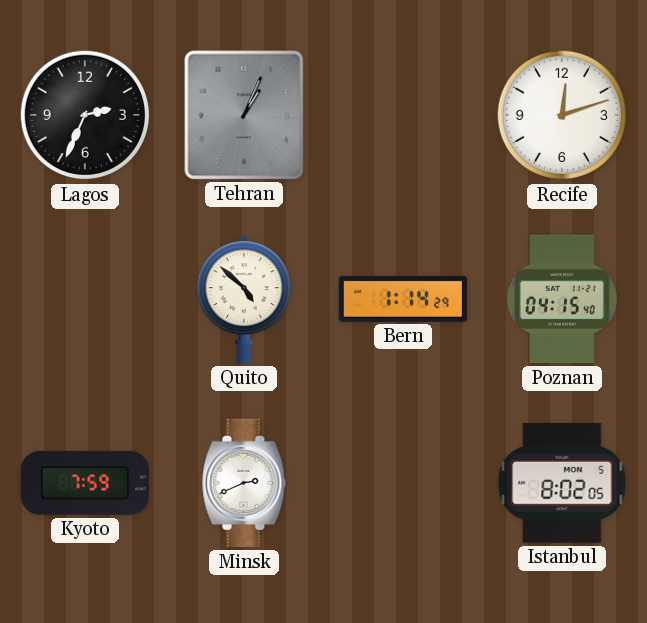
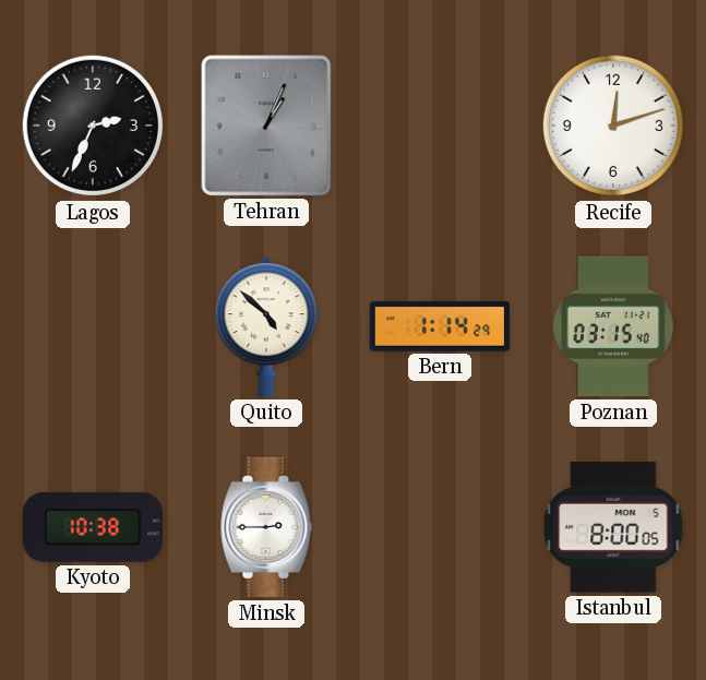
Poznan: 04:15 -> 03:15
Kyoto: 7:59 -> 10:38
Minsk: 2:41 -> 2:45
Istanbul: 8:02 -> 8:00
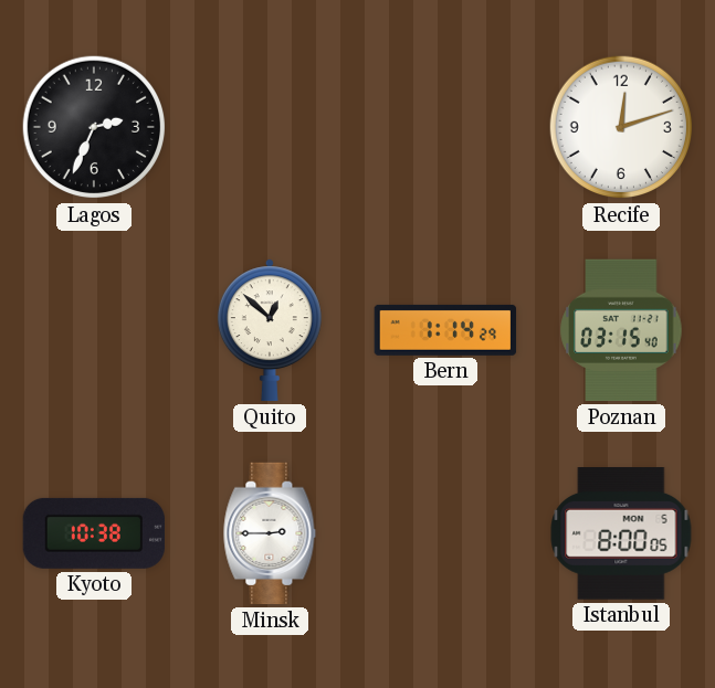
Tehran: 1:04 -> none
Quito: 4:52 -> 12:52
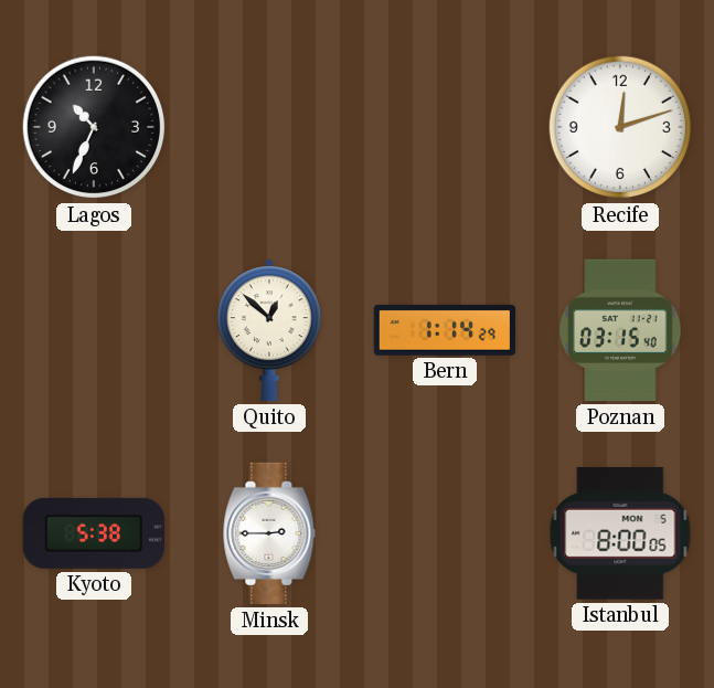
Lagos: 2:34 -> 10:34
Kyoto: 10:38 -> 5:38
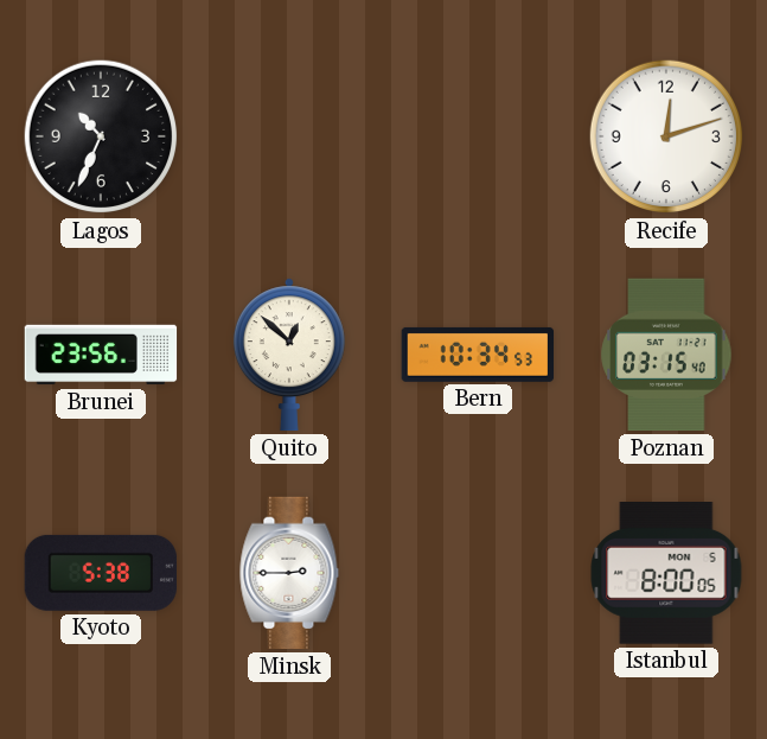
Brunei: none -> 23:56
Bern: 1:14 -> 10:34
